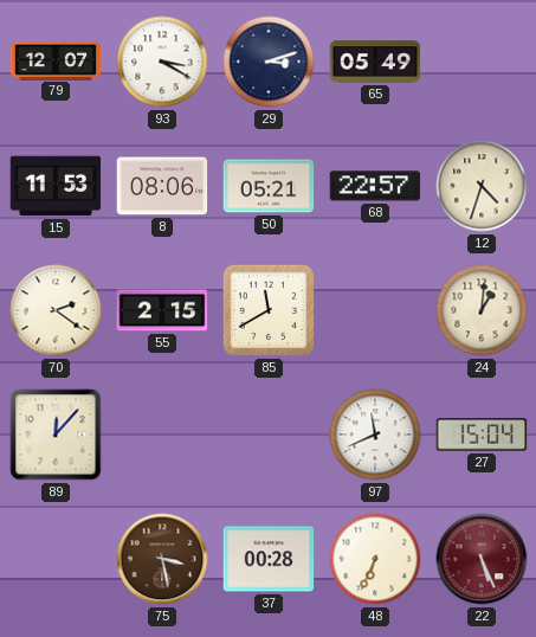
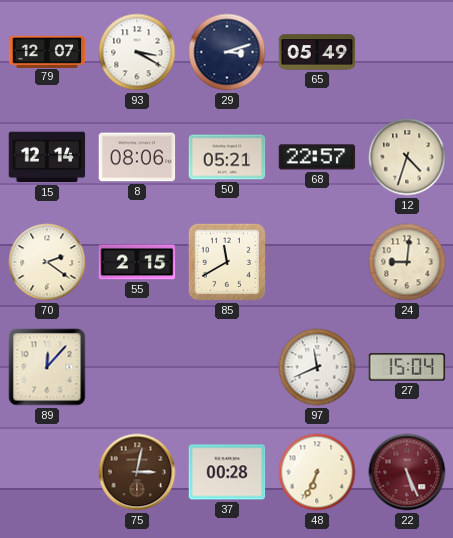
15: 11:53 -> 12:14
24: 1:01 -> 9:01
75: 3:28 -> 3:02
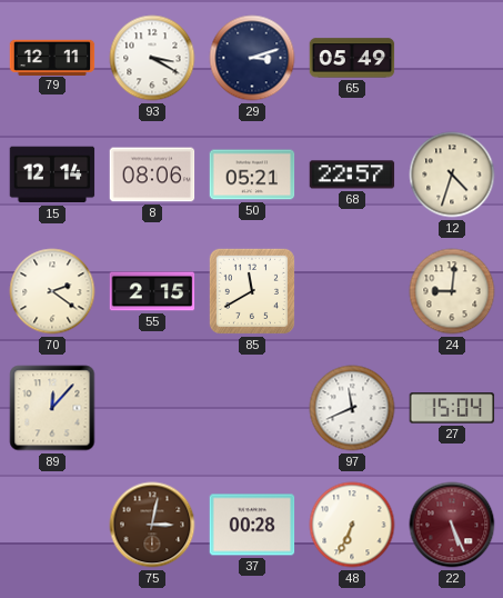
79: 12:07 -> 12:11
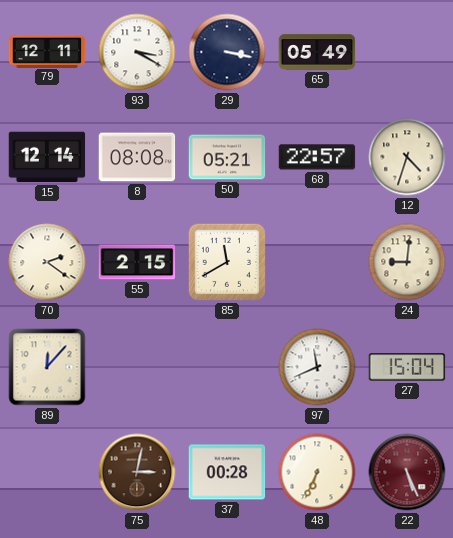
29: 3:12 -> 3:17
8: 08:06 -> 08:08
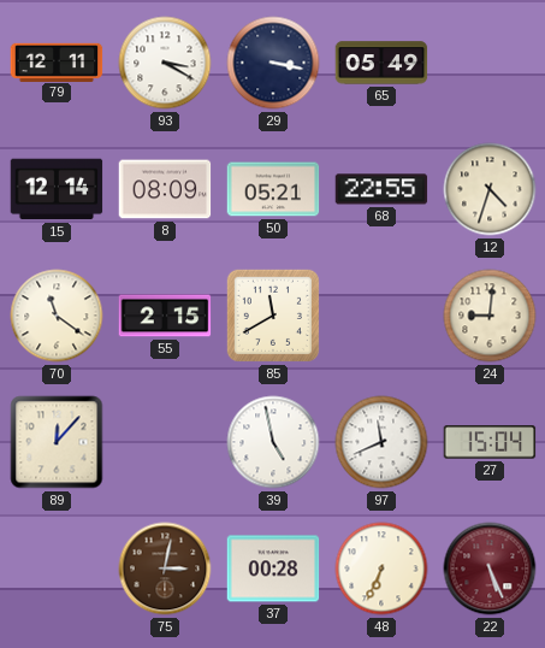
8: 08:08 -> 08:09
68: 22:57 -> 22:55
70: 2:21 -> 11:21
39: none -> 4:58
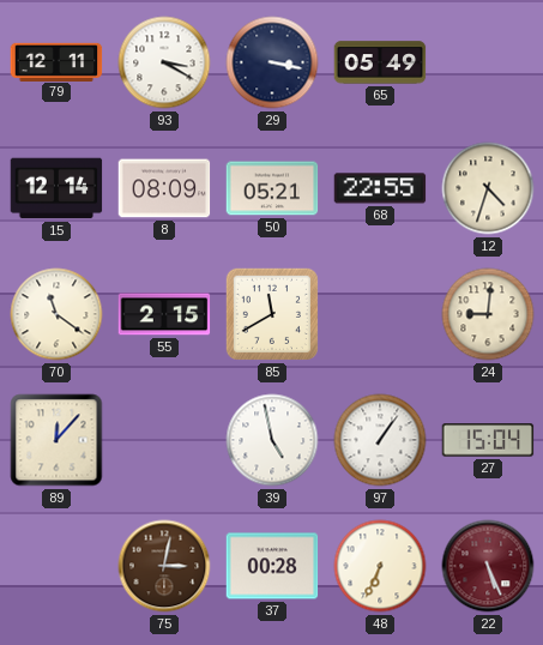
97: 11:41 -> 1:06
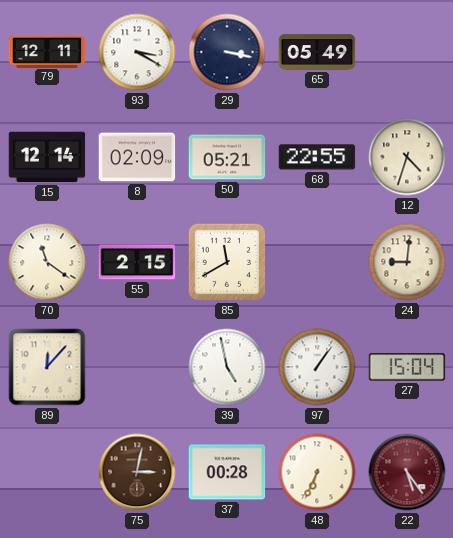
8: 08:09 -> 02:09
22: 5:26 -> 5:24
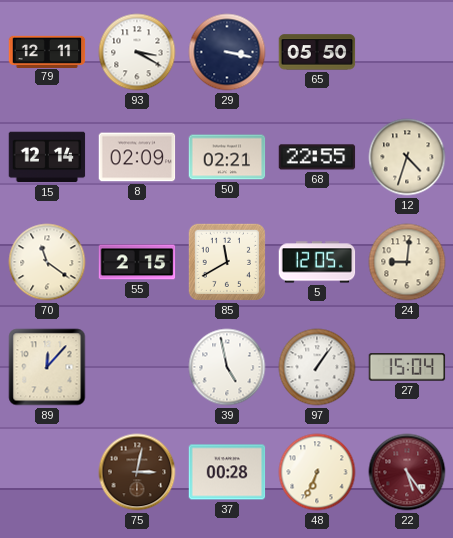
65: 05:49 -> 05:50
50: 05:21 -> 02:21
5: none -> 12:05
